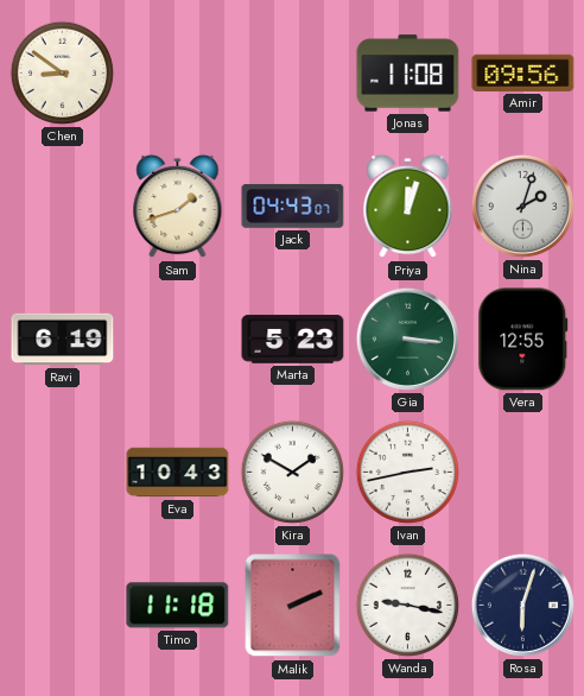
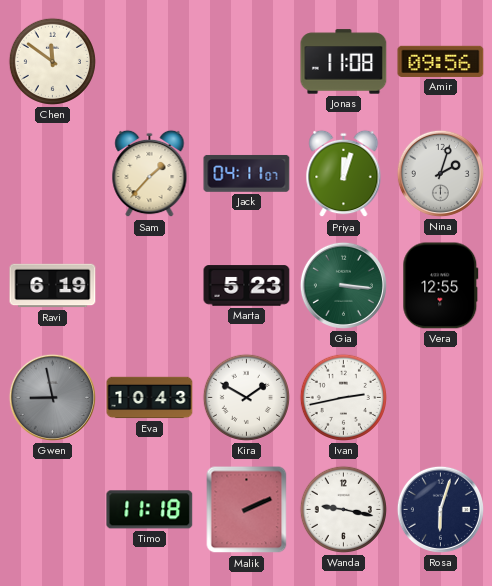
Chen: 8:51 -> 11:51
Sam: 1:42 -> 1:37
Jack: 04:43 -> 04:11
Gwen: none -> 8:58
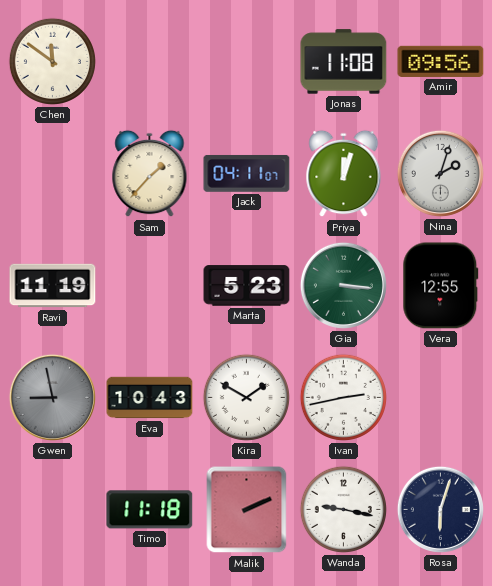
Ravi: 6:19 -> 11:19
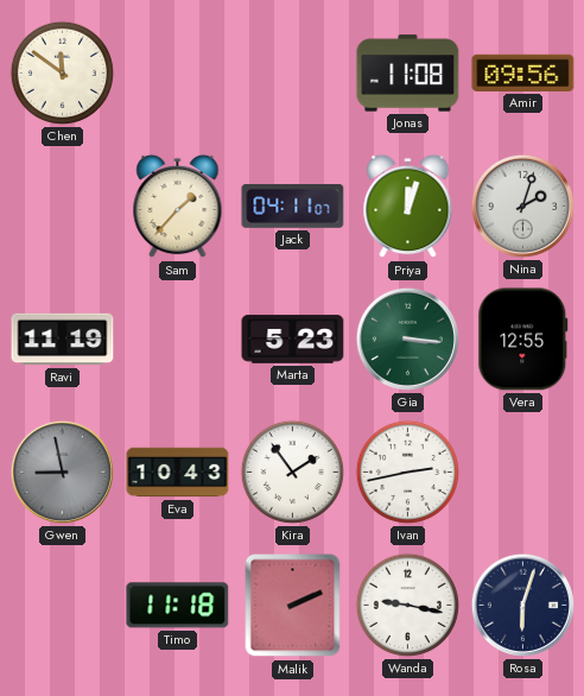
Kira: 1:50 -> 1:54
